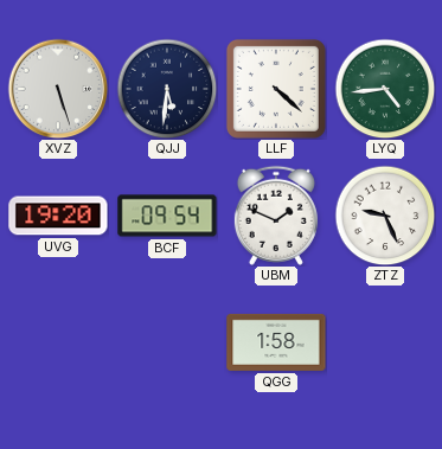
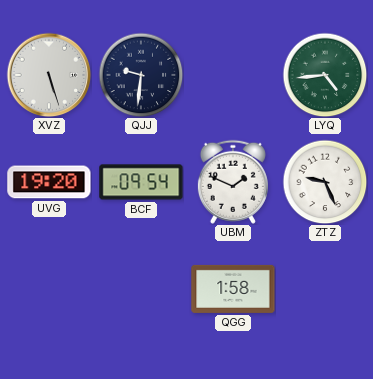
QJJ: 5:31 -> 9:31
LLF: 4:22 -> none
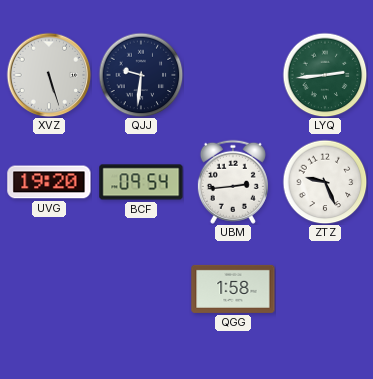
LYQ: 4:44 -> 2:44
UBM: 1:49 -> 2:44
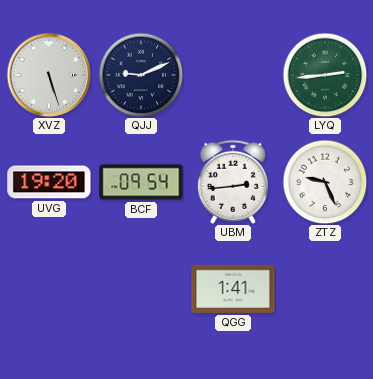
QJJ: 9:31 -> 9:11
QGG: 1:58 -> 1:41
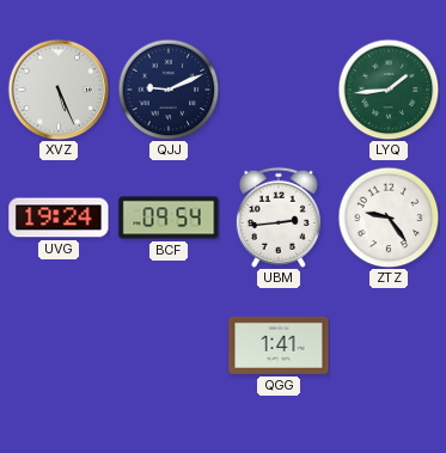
XVZ: 5:27 -> 5:26
LYQ: 2:44 -> 1:44
UVG: 19:20 -> 19:24
ZTZ: 9:26 -> 9:24
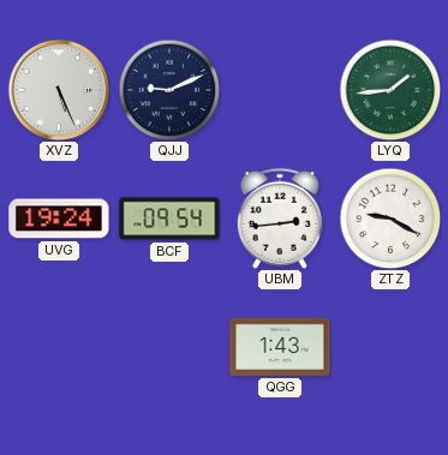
ZTZ: 9:24 -> 9:20
QGG: 1:41 -> 1:43
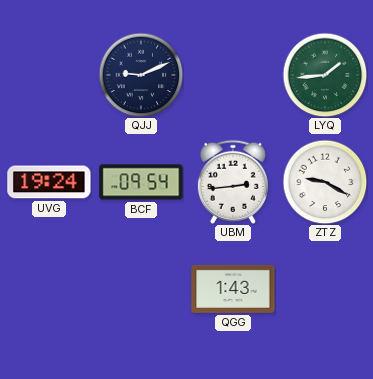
XVZ: 5:26 -> none
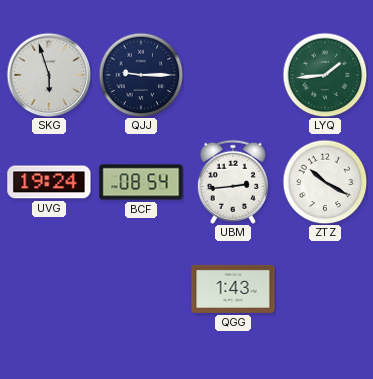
SKG: none -> 5:57
QJJ: 9:11 -> 9:15
BCF: 09:54 -> 08:54
ZTZ: 9:20 -> 10:20
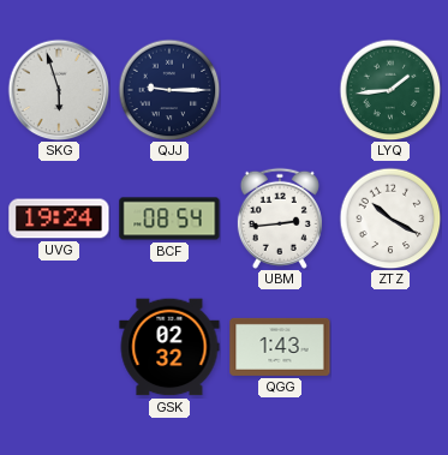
GSK: none -> 02:32
